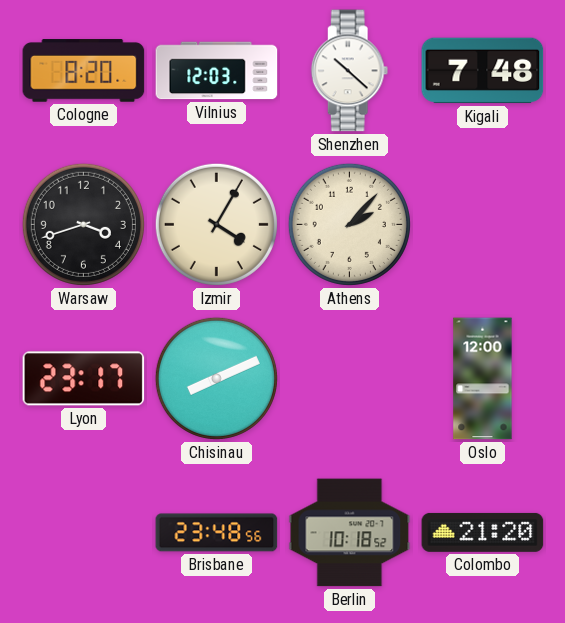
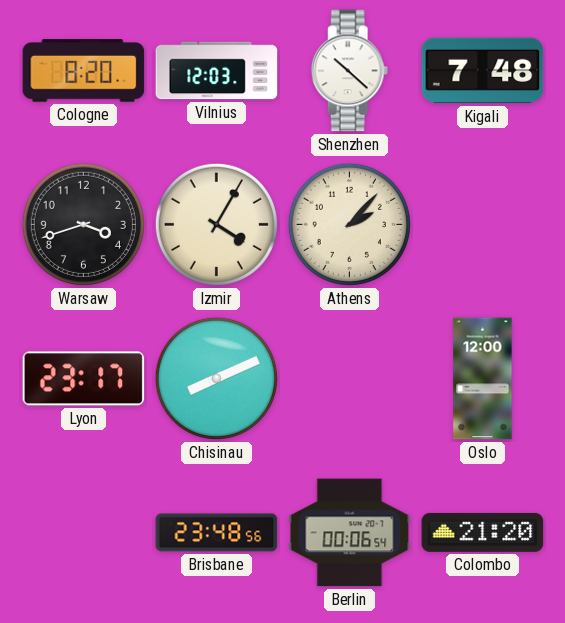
Berlin: 10:18 -> 00:06
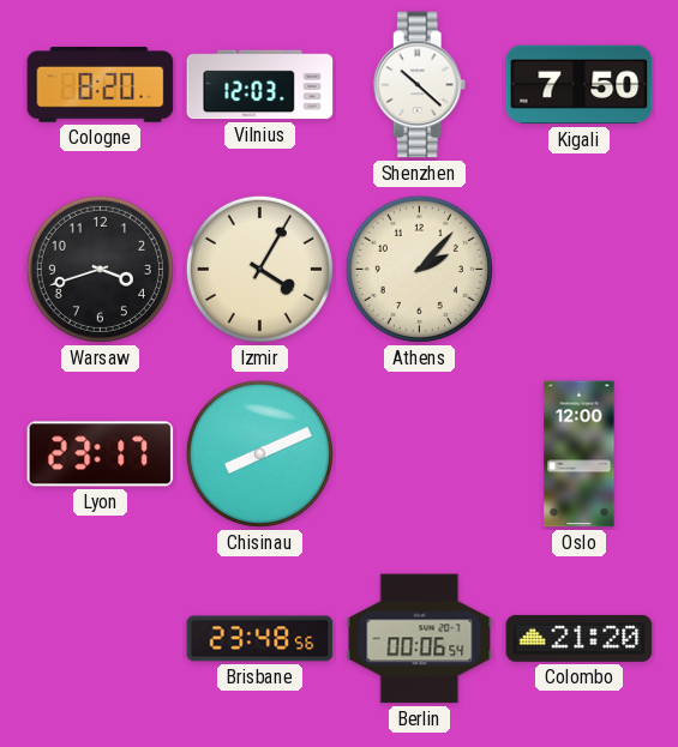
Kigali: 7:48 -> 7:50
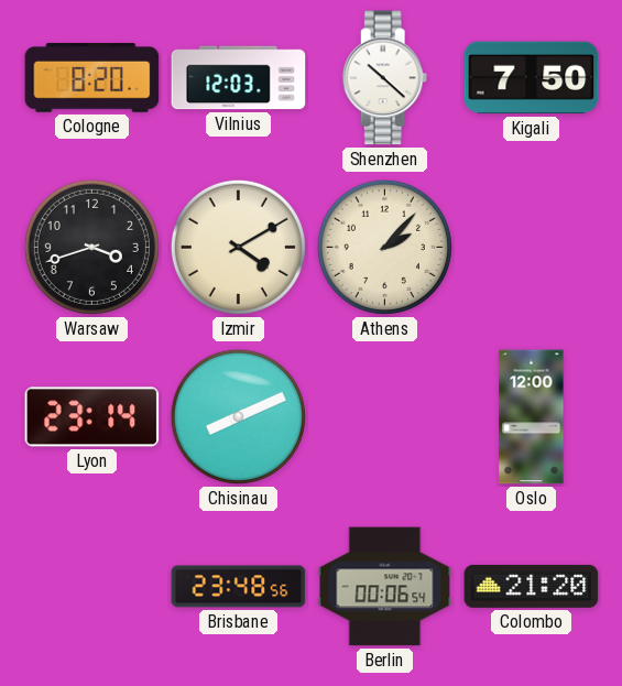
Izmir: 4:05 -> 4:10
Lyon: 23:17 -> 23:14
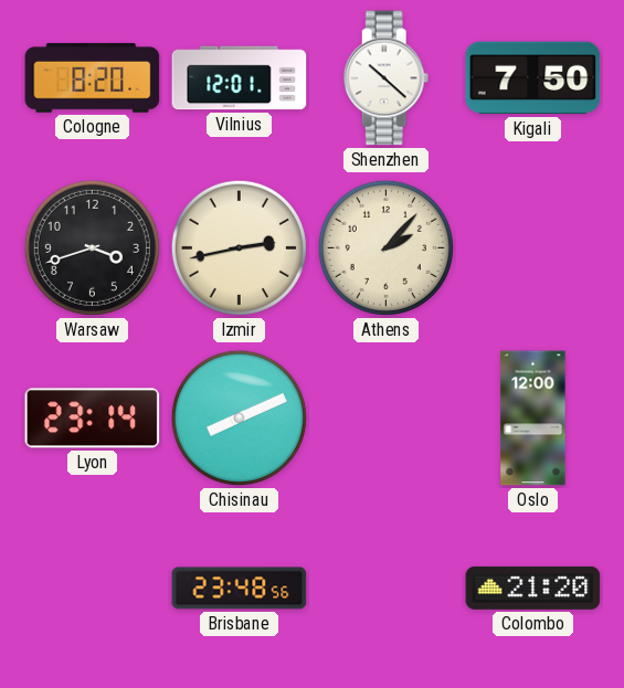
Vilnius: 12:03 -> 12:01
Izmir: 4:10 -> 2:43
Berlin: 00:06 -> none
